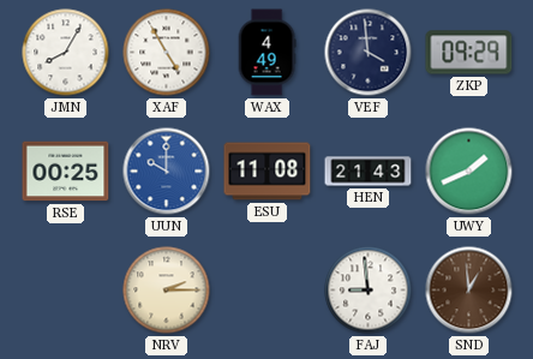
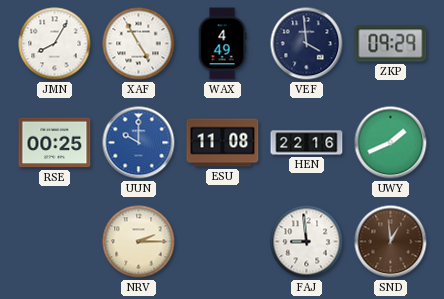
HEN: 21:43 -> 22:16
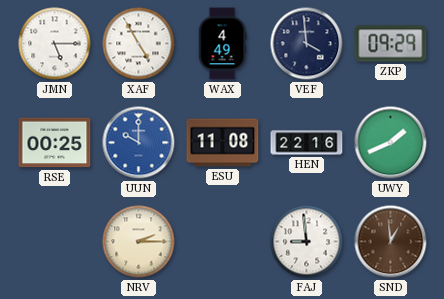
JMN: 8:05 -> 5:15
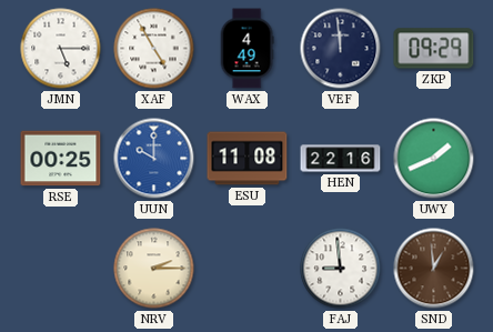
VEF: 3:59 -> 11:59
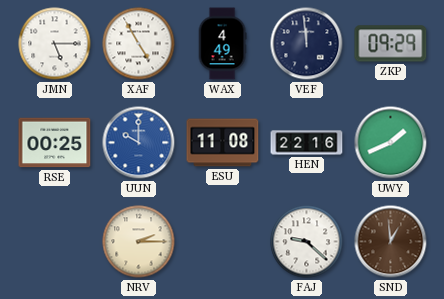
FAJ: 8:59 -> 9:22
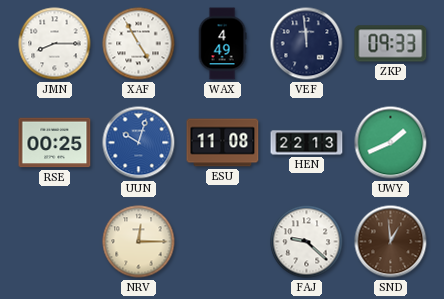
JMN: 5:15 -> 8:15
ZKP: 09:29 -> 09:33
UUN: 10:00 -> 10:03
HEN: 22:16 -> 22:13
NRV: 2:15 -> 12:15
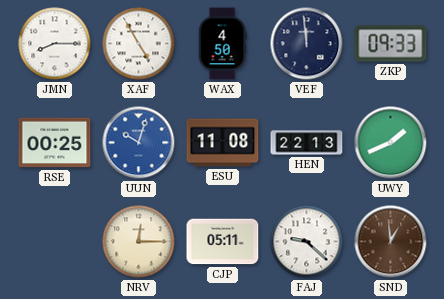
WAX: 4:49 -> 4:50
CJP: none -> 05:11
